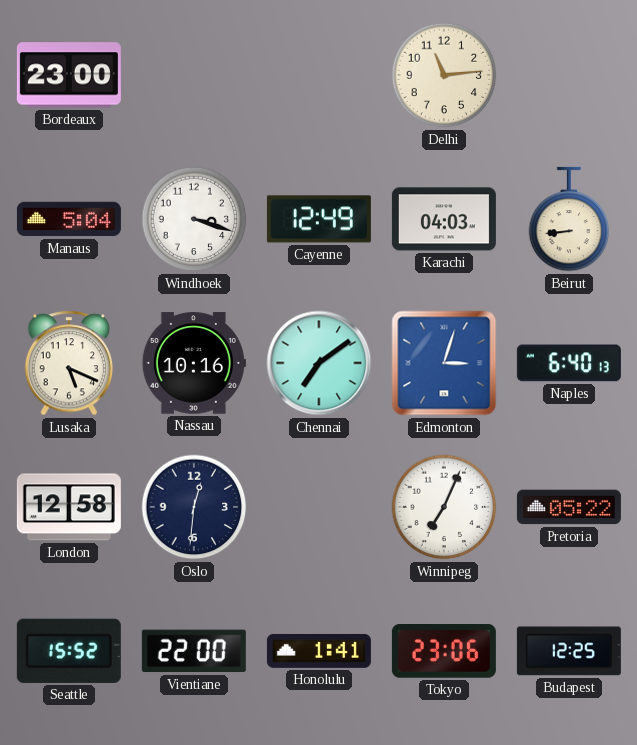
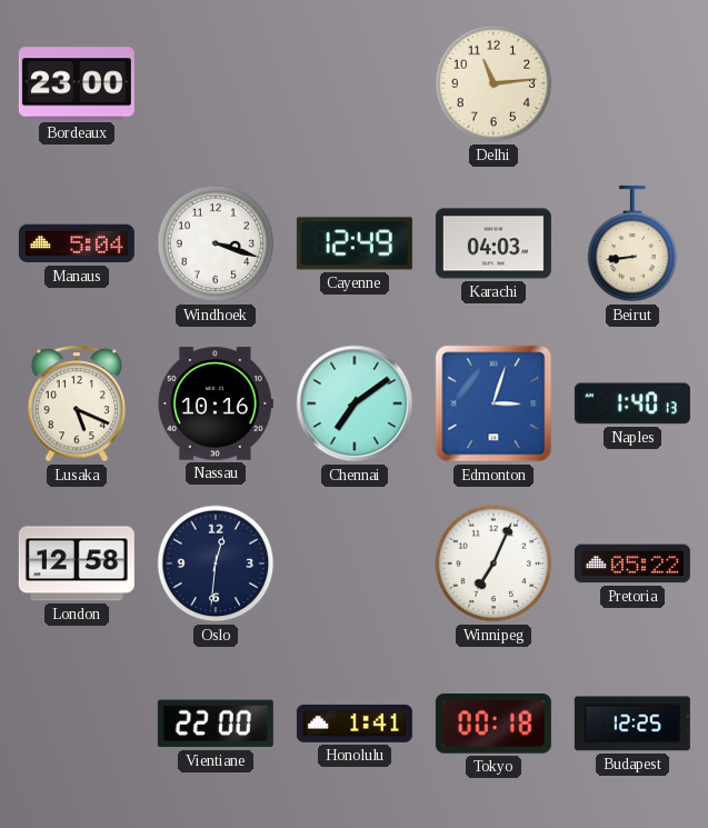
Naples: 6:40 -> 1:40
Seattle: 15:52 -> none
Tokyo: 23:06 -> 00:18
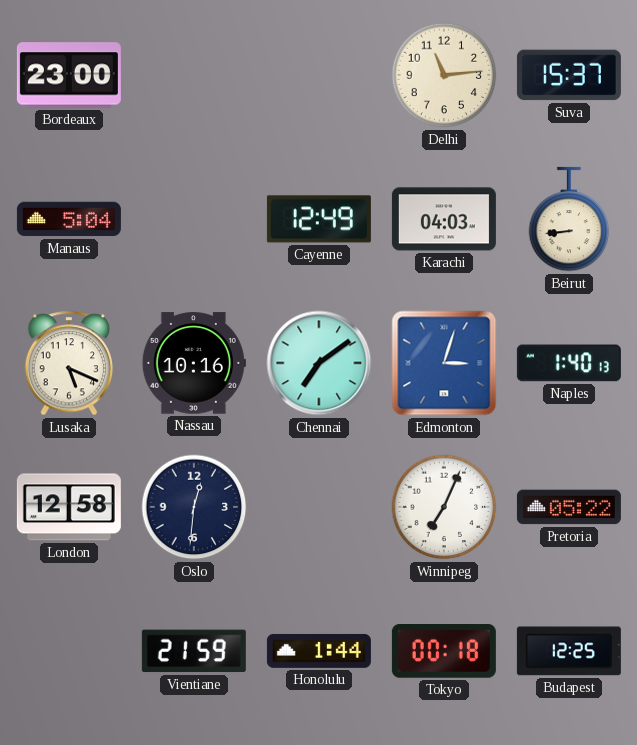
Suva: none -> 15:37
Windhoek: 3:18 -> none
Vientiane: 22:00 -> 21:59
Honolulu: 1:41 -> 1:44
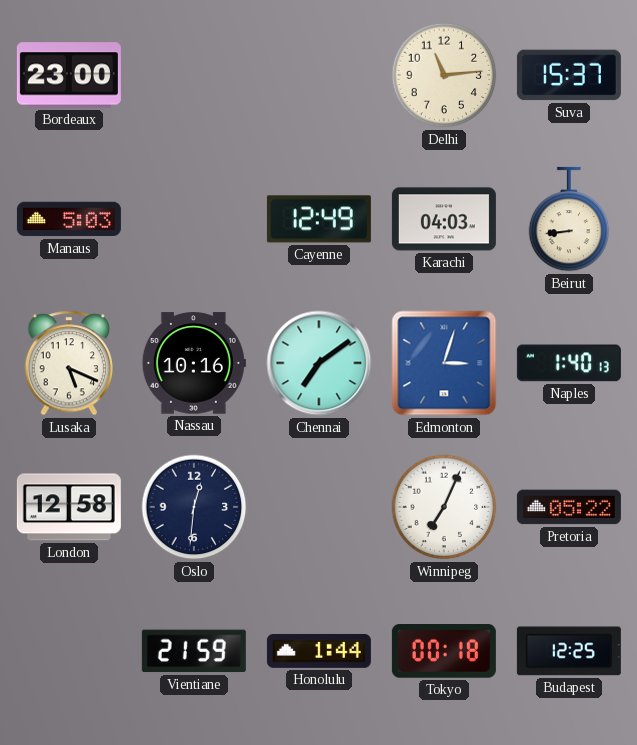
Manaus: 5:04 -> 5:03
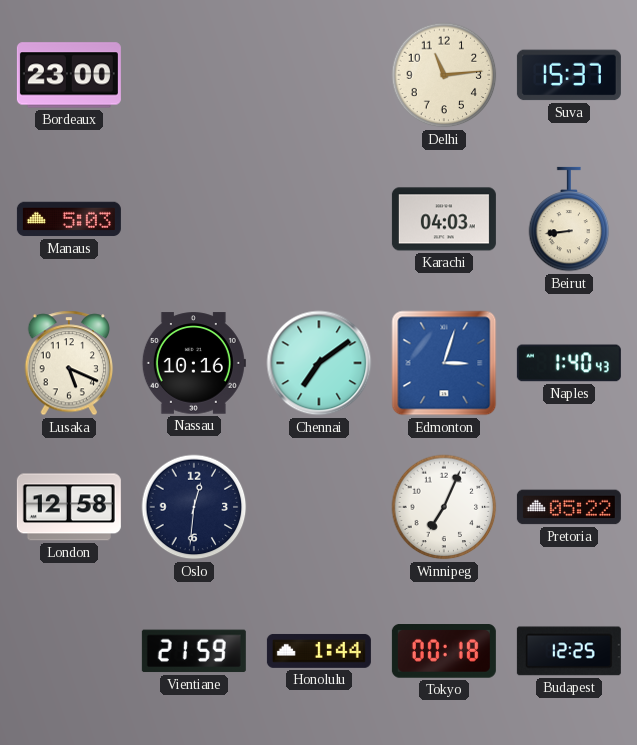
Cayenne: 12:49 -> none
Naples: 1:40:13 -> 1:40:43
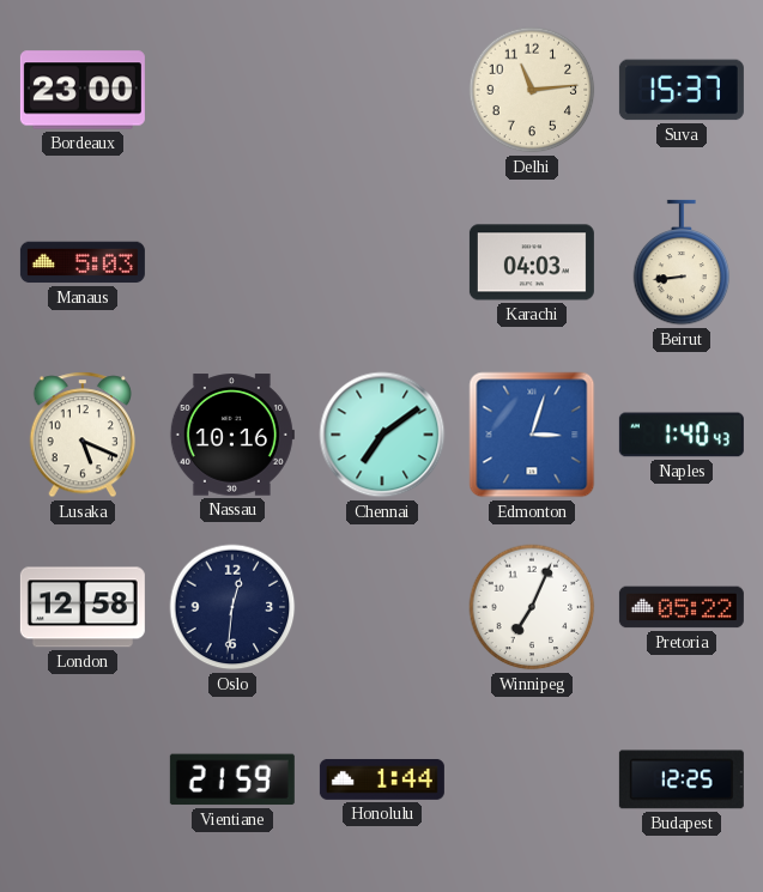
Tokyo: 00:18 -> none
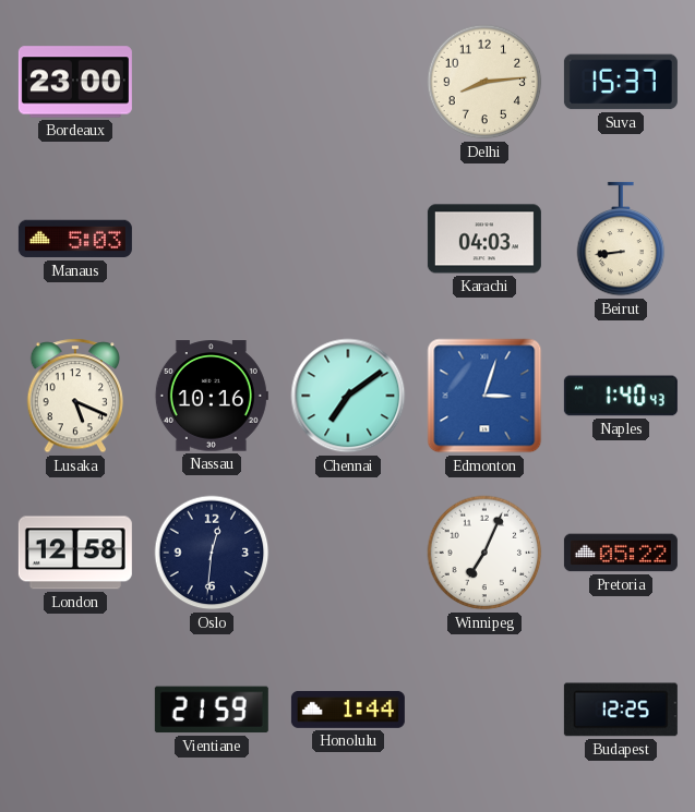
Delhi: 11:14 -> 8:14
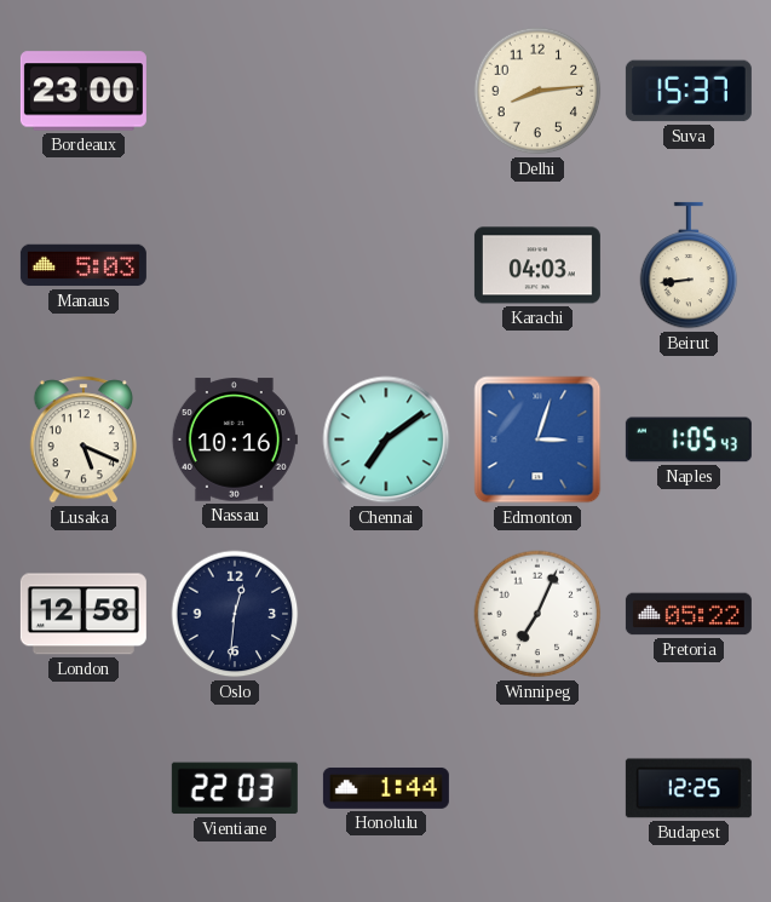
Naples: 1:40 -> 1:05
Vientiane: 21:59 -> 22:03
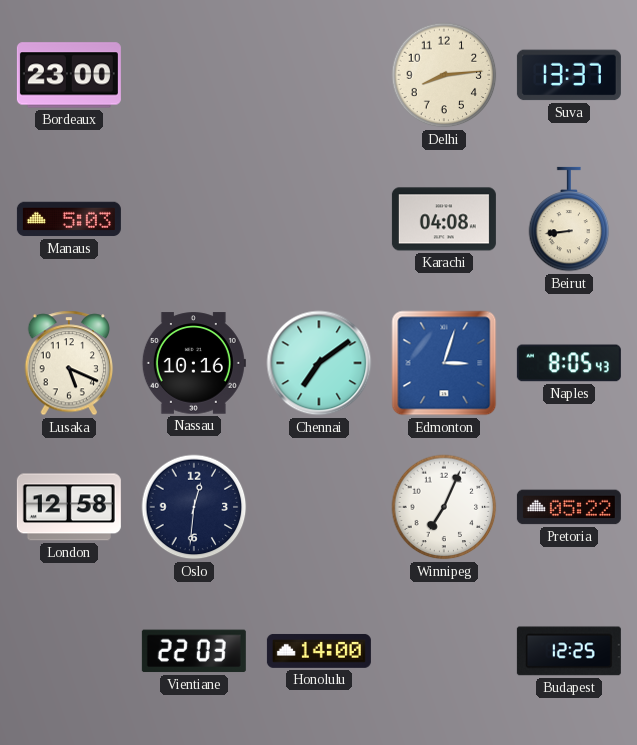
Suva: 15:37 -> 13:37
Karachi: 04:03 -> 04:08
Naples: 1:05 -> 8:05
Honolulu: 1:44 -> 14:00
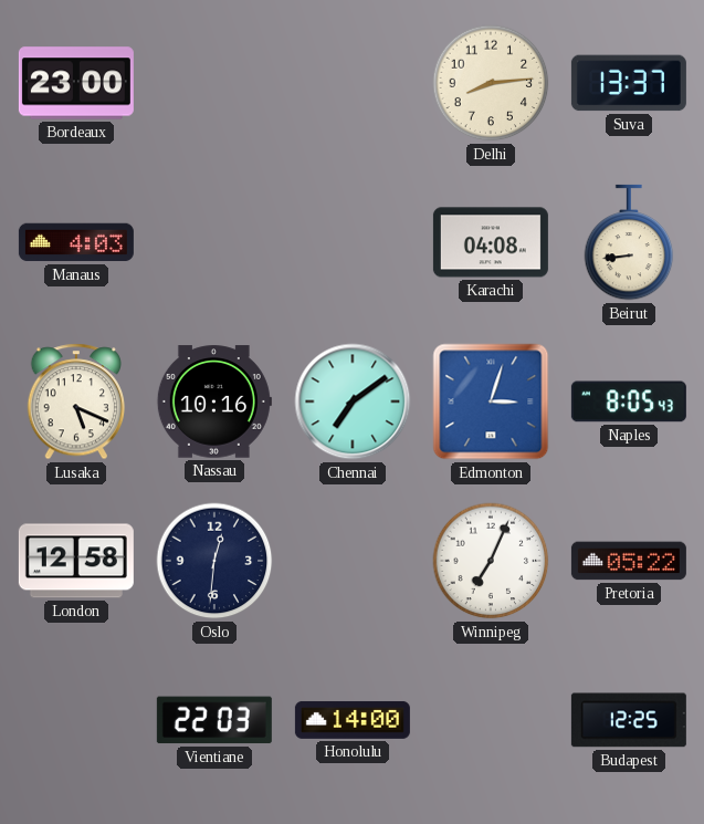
Manaus: 5:03 -> 4:03
